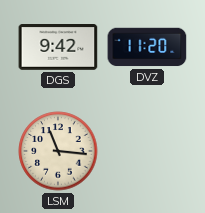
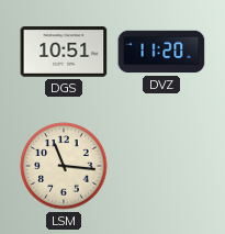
DGS: 9:42 -> 10:51
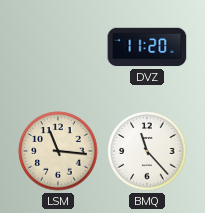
DGS: 10:51 -> none
BMQ: none -> 11:23
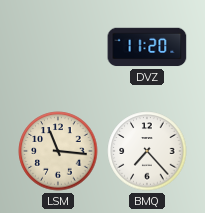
BMQ: 11:23 -> 7:23
